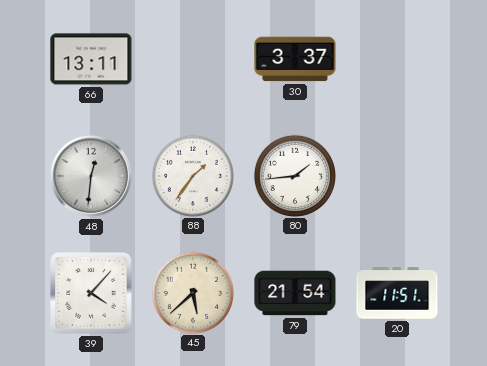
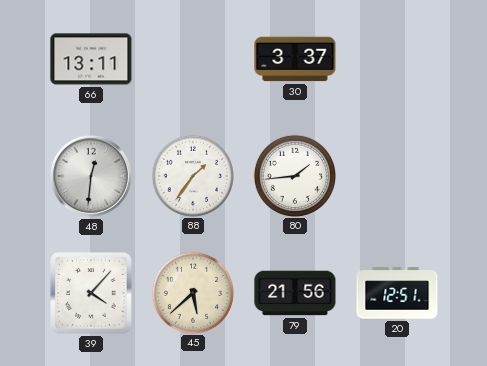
79: 21:54 -> 21:56
20: 11:51 -> 12:51
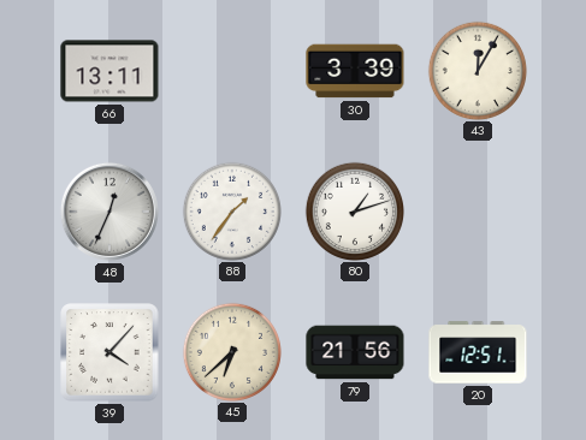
30: 3:37 -> 3:39
43: none -> 12:05
48: 12:31 -> 12:34
80: 1:44 -> 1:12
45: 5:38 -> 6:38
